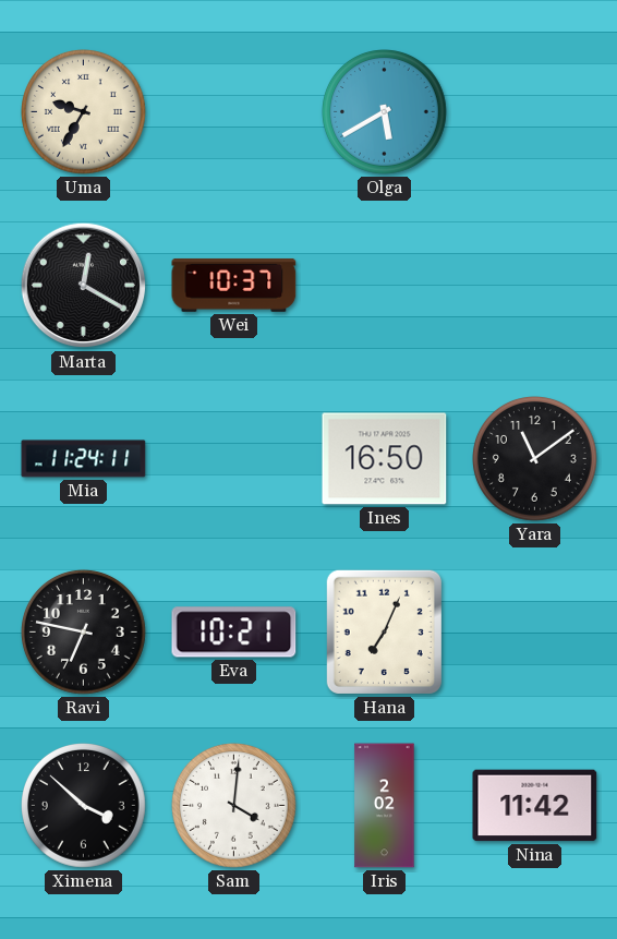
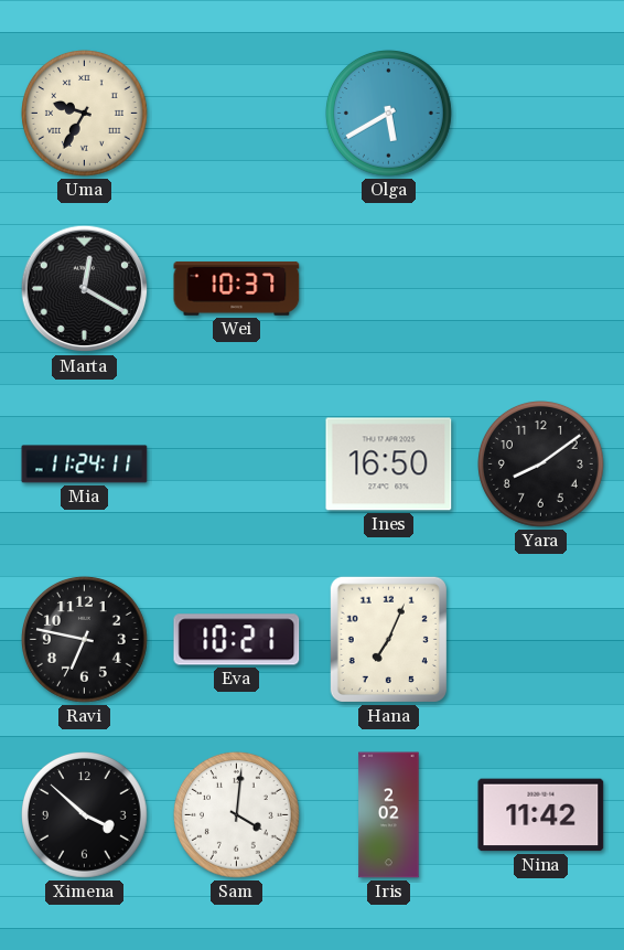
Yara: 11:09 -> 8:09
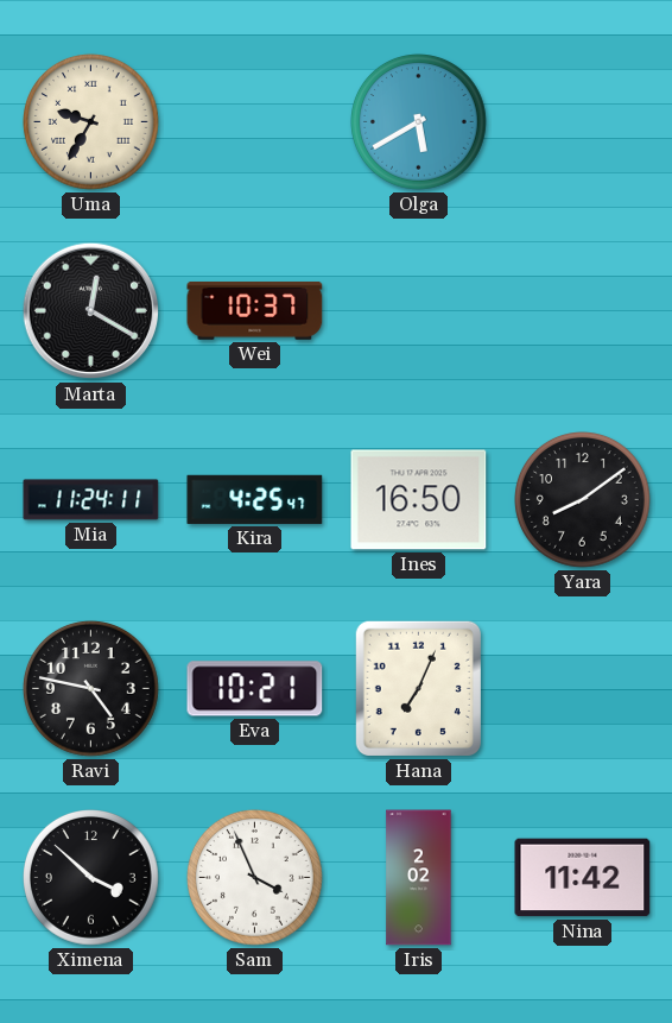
Kira: none -> 4:25
Ravi: 6:47 -> 4:47
Sam: 4:01 -> 3:56
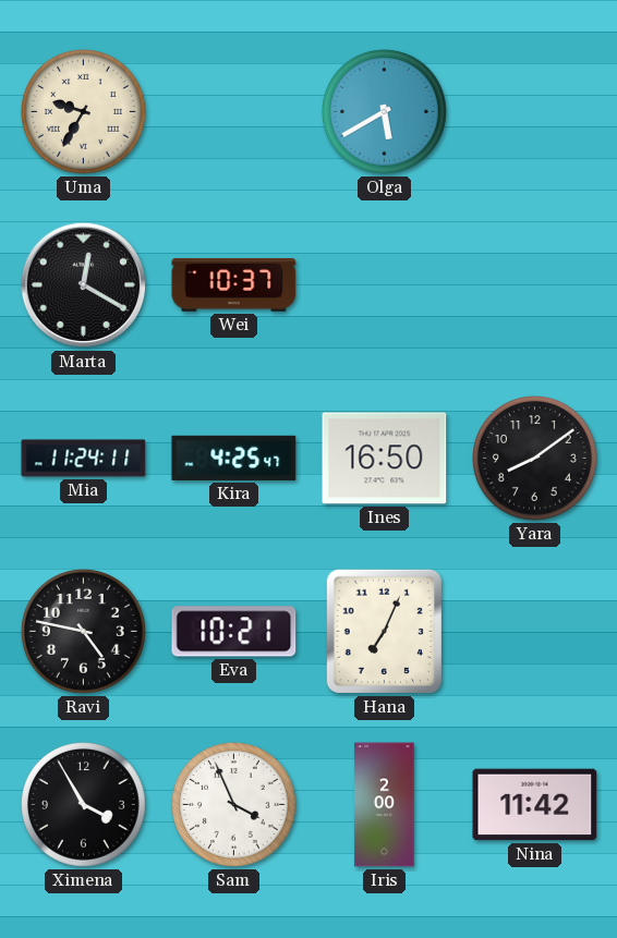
Ximena: 3:52 -> 3:55
Iris: 2:02 -> 2:00
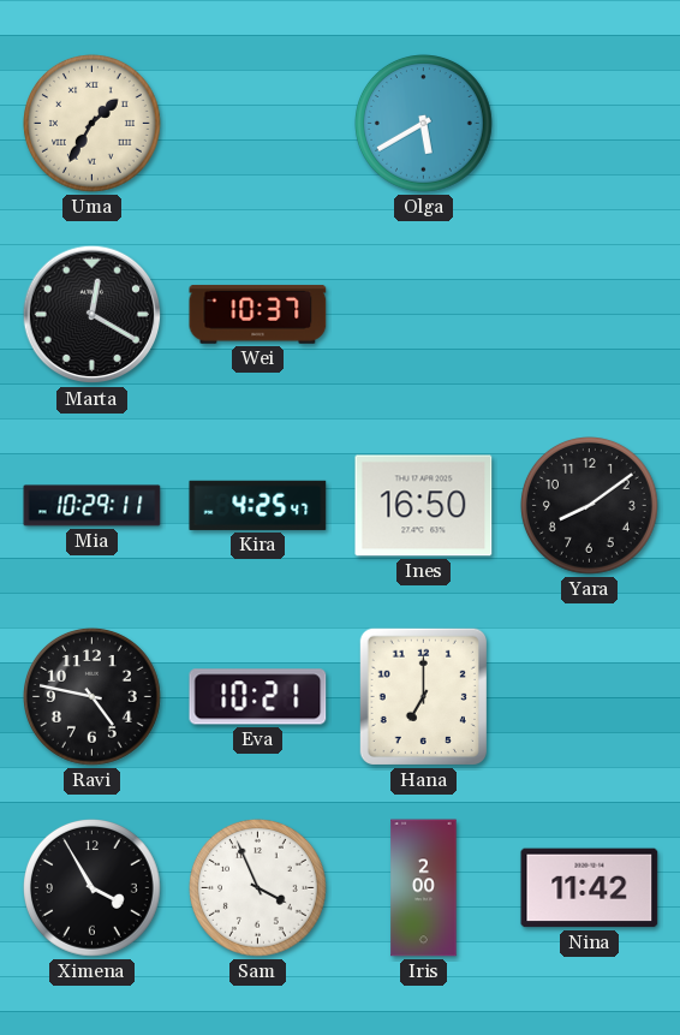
Uma: 9:35 -> 1:35
Mia: 11:24 -> 10:29
Hana: 7:04 -> 7:00
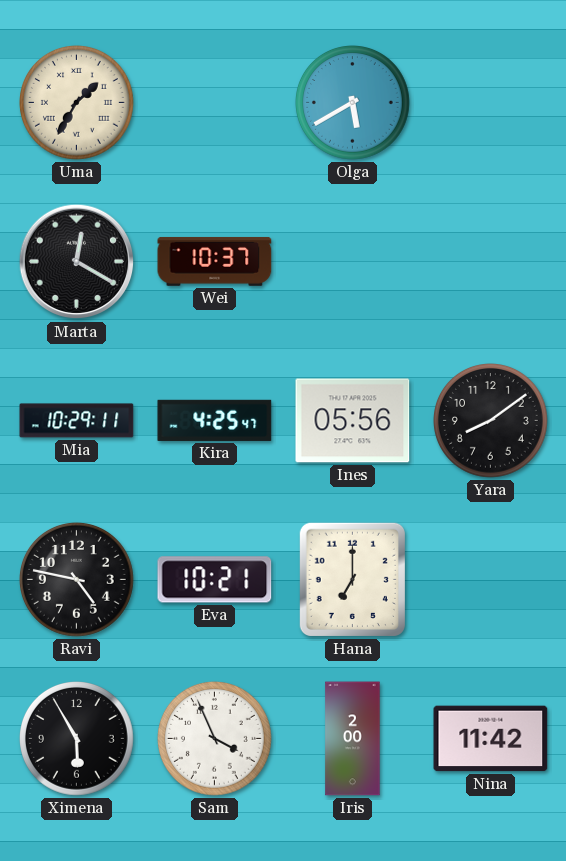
Ines: 16:50 -> 05:56
Ximena: 3:55 -> 5:55
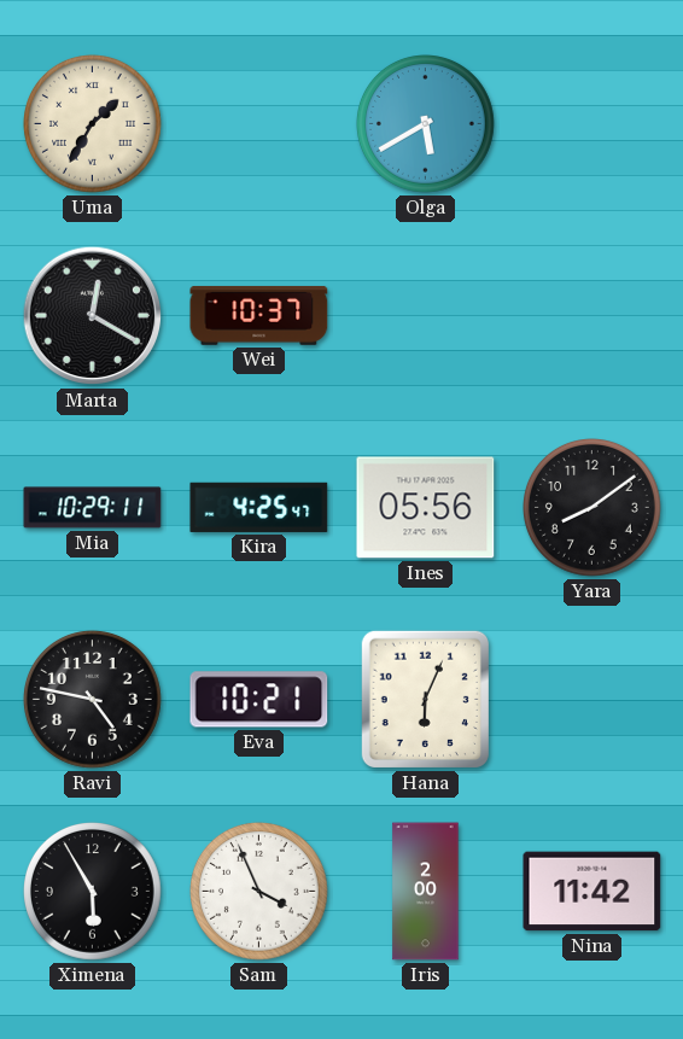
Hana: 7:00 -> 6:04
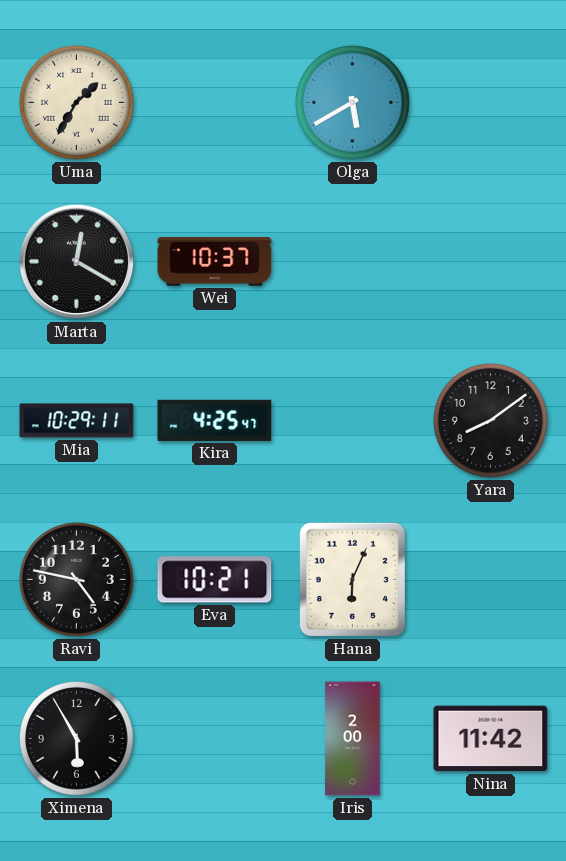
Ines: 05:56 -> none
Sam: 3:56 -> none
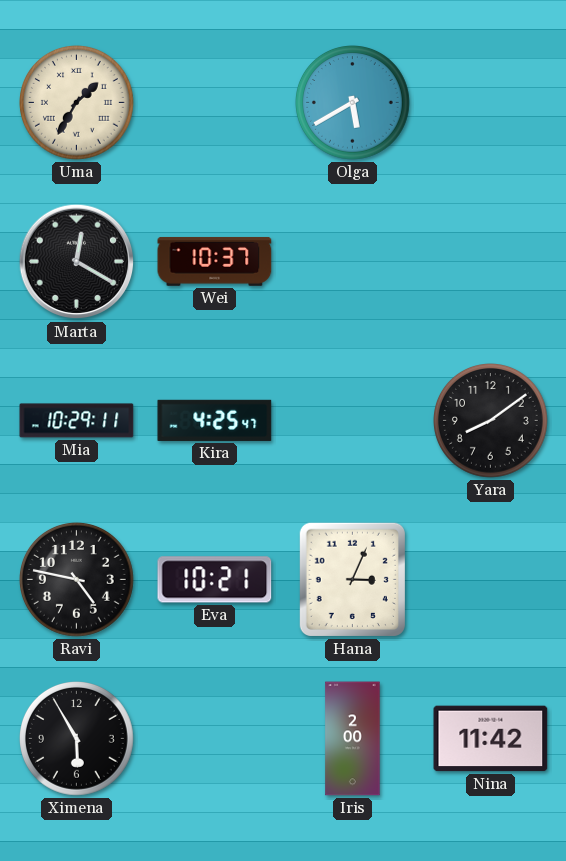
Hana: 6:04 -> 3:04
